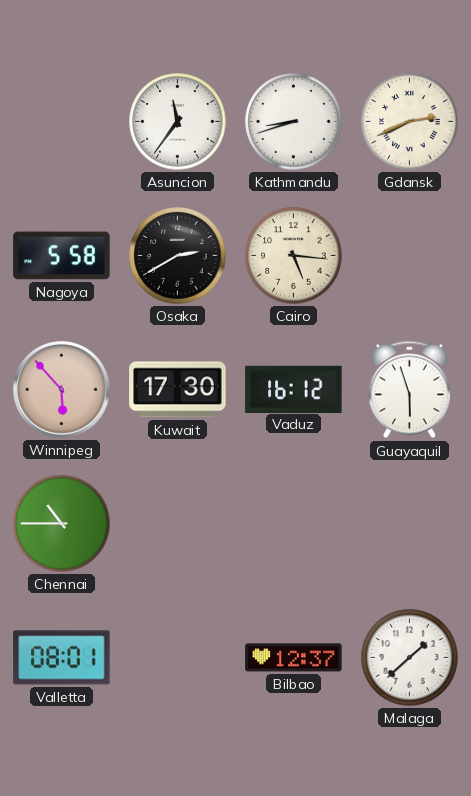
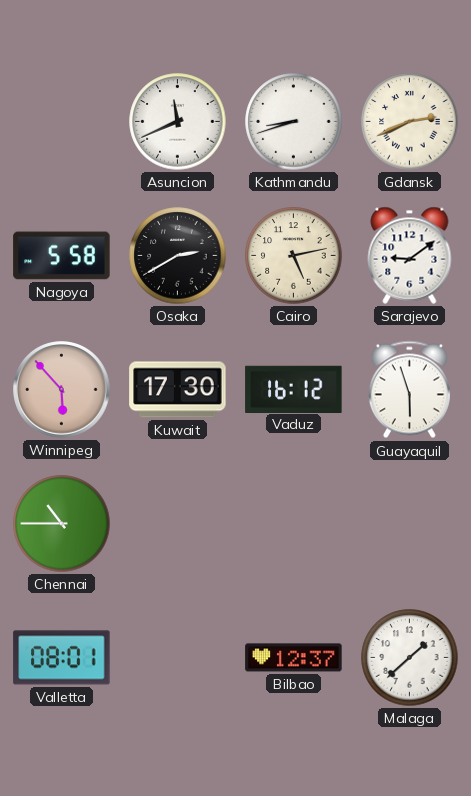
Asuncion: 11:36 -> 11:41
Cairo: 5:16 -> 5:13
Sarajevo: none -> 9:09
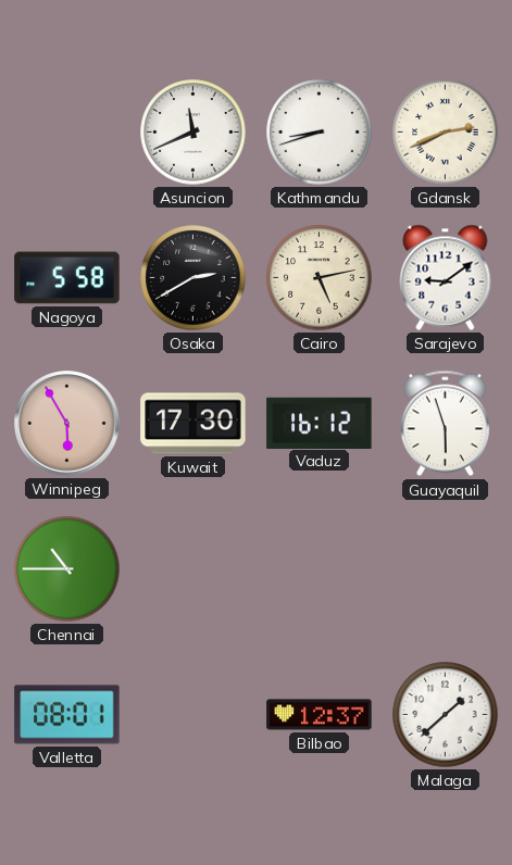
Winnipeg: 5:53 -> 5:55
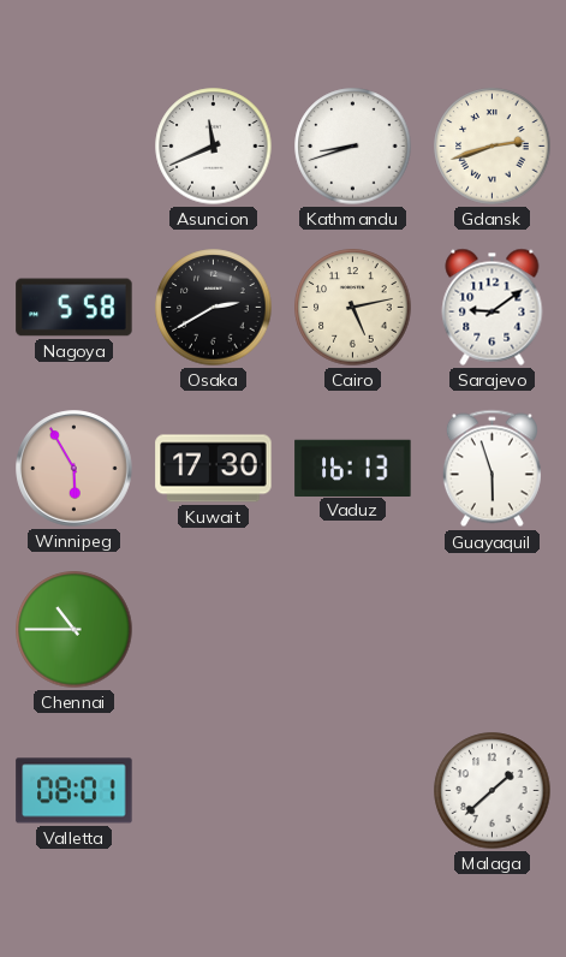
Gdansk: 2:41 -> 2:42
Vaduz: 16:12 -> 16:13
Bilbao: 12:37 -> none
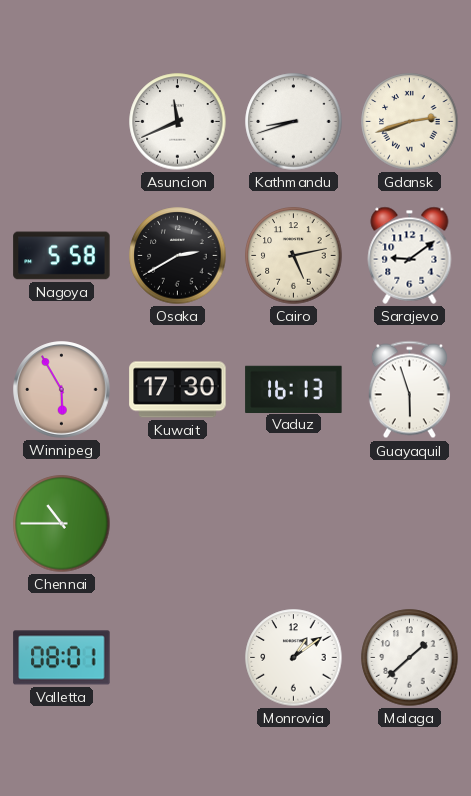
Monrovia: none -> 1:09
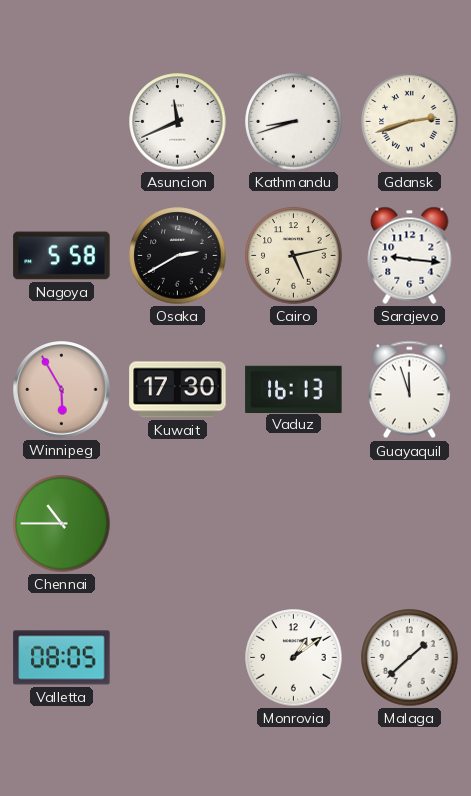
Sarajevo: 9:09 -> 9:16
Guayaquil: 5:57 -> 11:57
Valletta: 08:01 -> 08:05
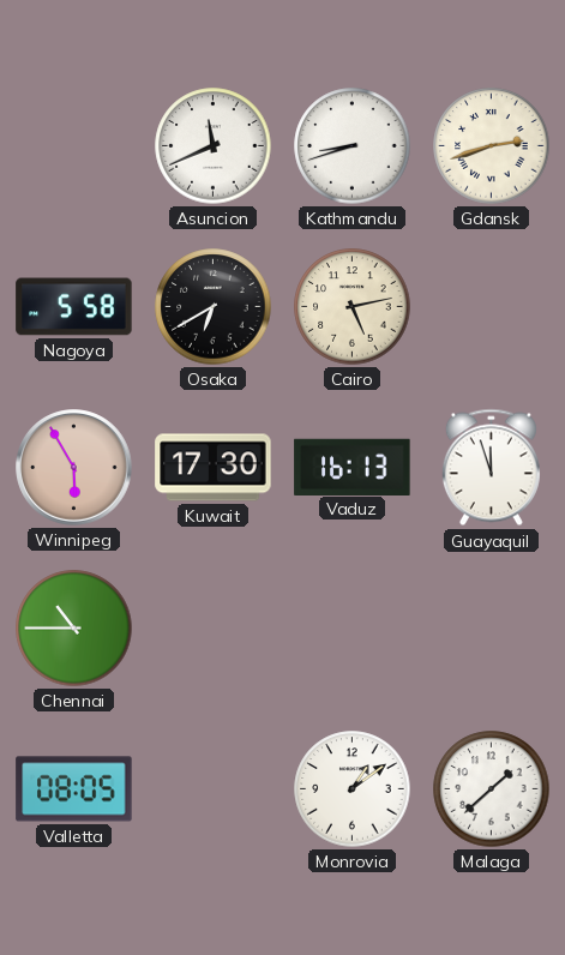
Osaka: 2:40 -> 6:40
Sarajevo: 9:16 -> none
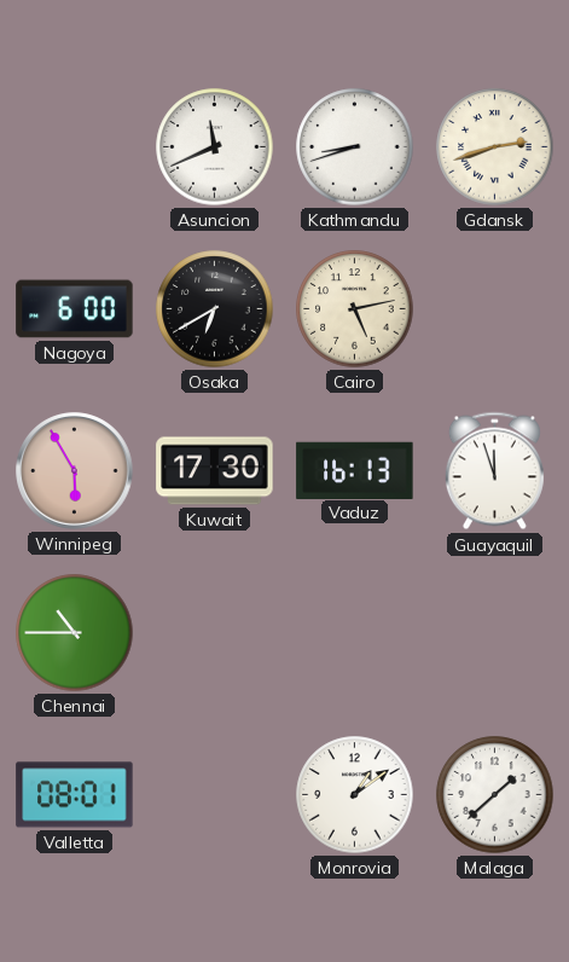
Nagoya: 5:58 -> 6:00
Valletta: 08:05 -> 08:01
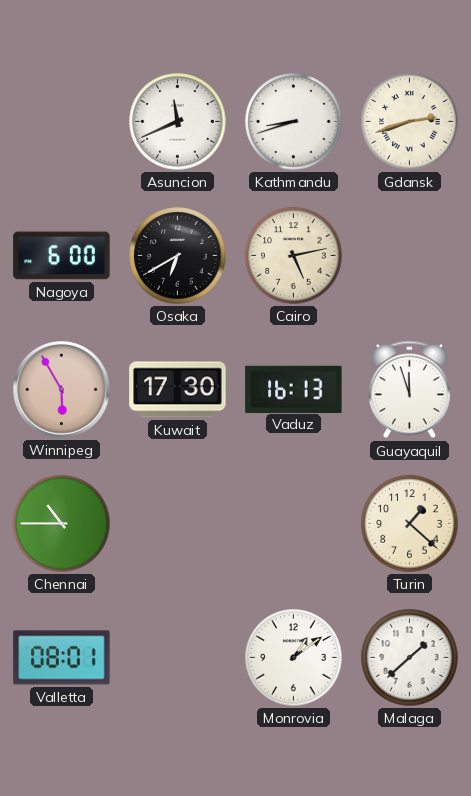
Turin: none -> 1:22
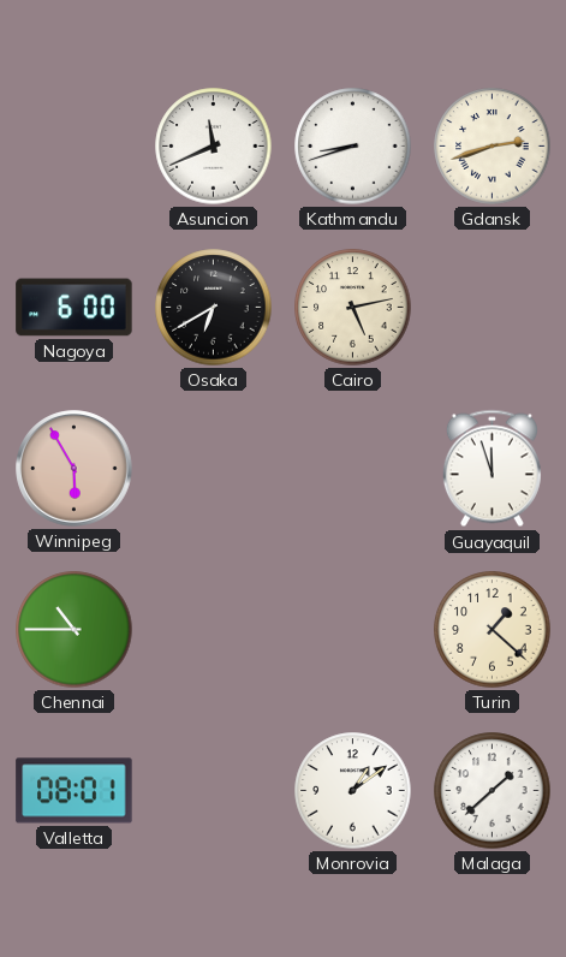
Kuwait: 17:30 -> none
Vaduz: 16:13 -> none
